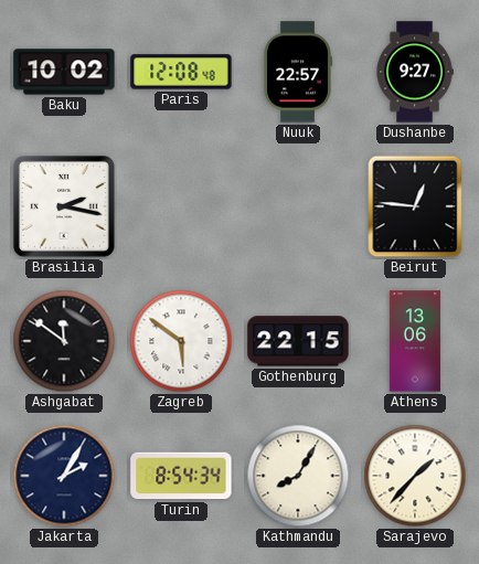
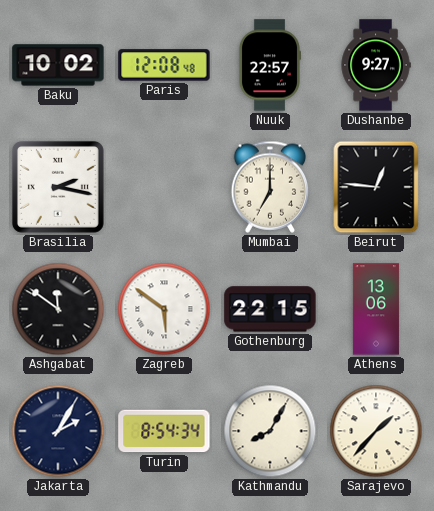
Mumbai: none -> 7:00
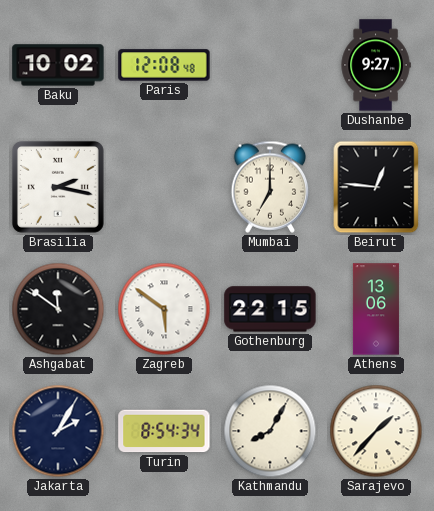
Nuuk: 22:57 -> none
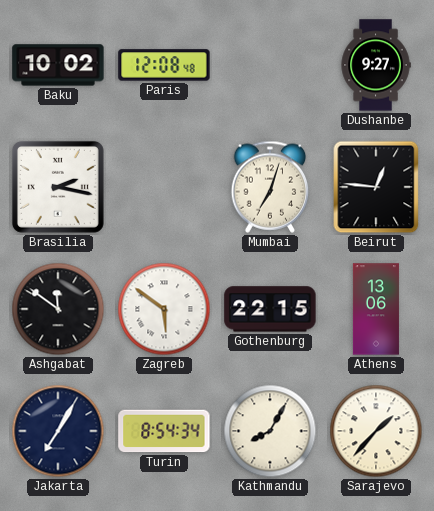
Mumbai: 7:00 -> 7:03
Jakarta: 2:05 -> 7:05
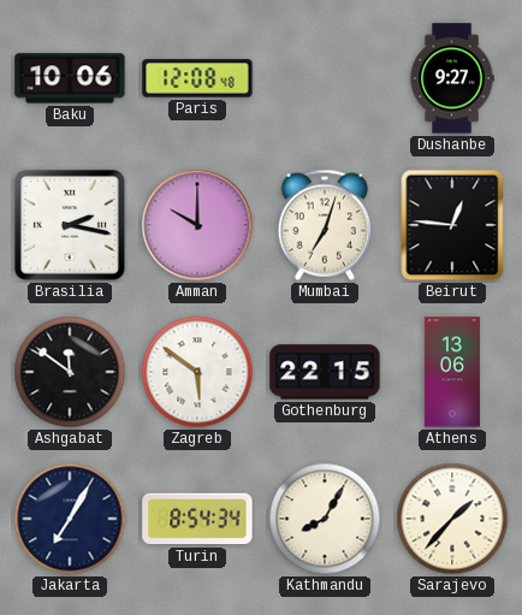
Baku: 10:02 -> 10:06
Amman: none -> 10:00
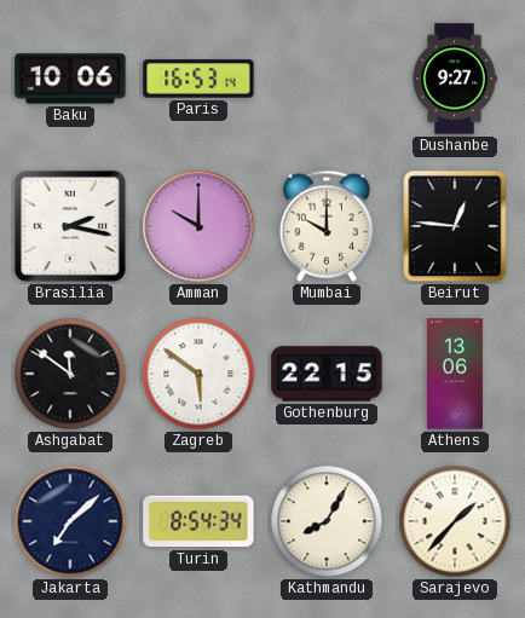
Paris: 12:08 -> 16:53
Mumbai: 7:03 -> 10:00
Jakarta: 7:05 -> 7:08
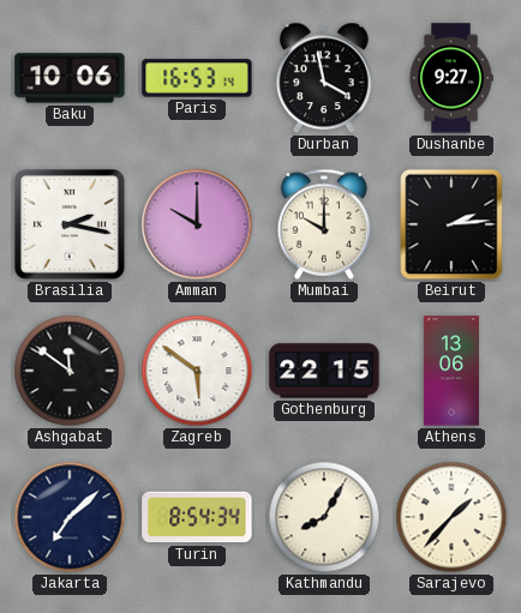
Durban: none -> 3:58
Beirut: 12:46 -> 2:14
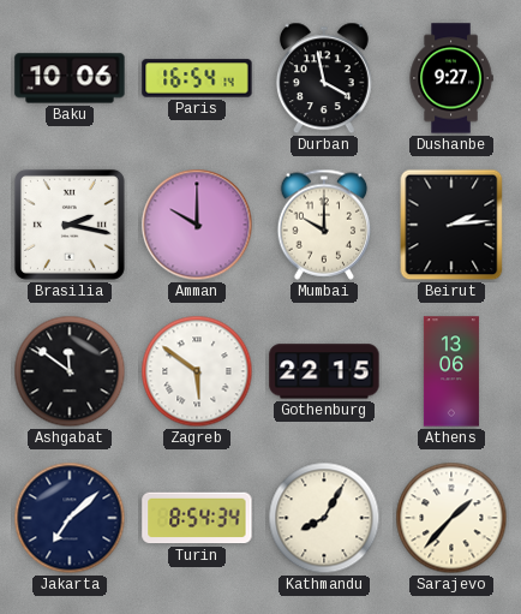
Paris: 16:53 -> 16:54
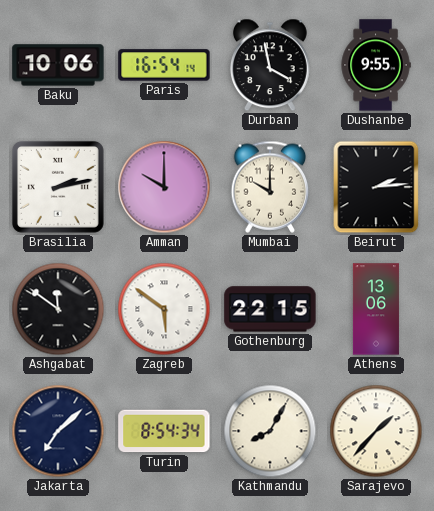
Dushanbe: 9:27 -> 9:55
Brasilia: 2:17 -> 2:13
